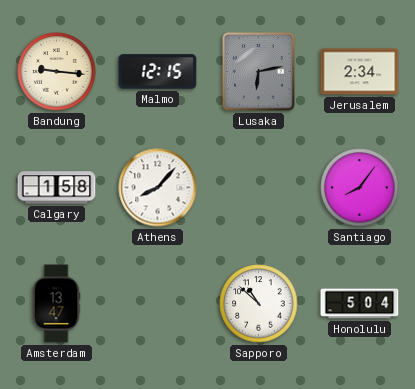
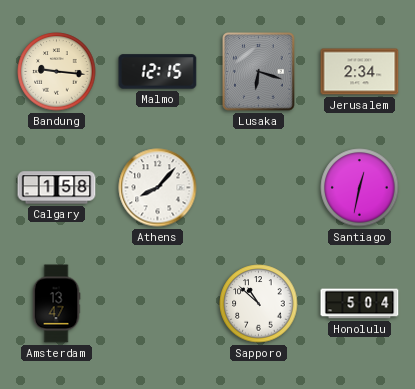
Lusaka: 6:13 -> 6:18
Santiago: 8:06 -> 12:32
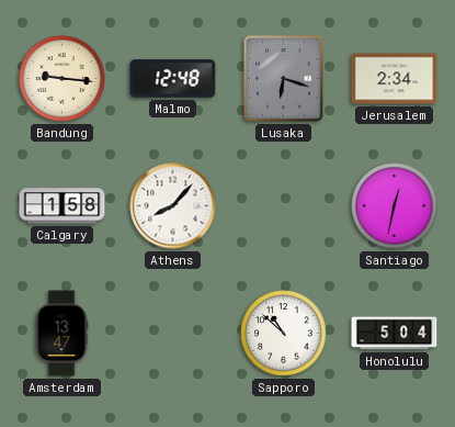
Malmo: 12:15 -> 12:48
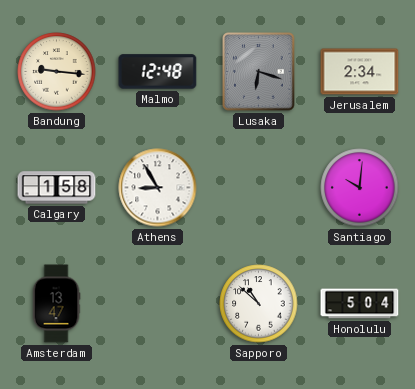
Athens: 8:07 -> 8:55
Santiago: 12:32 -> 10:01
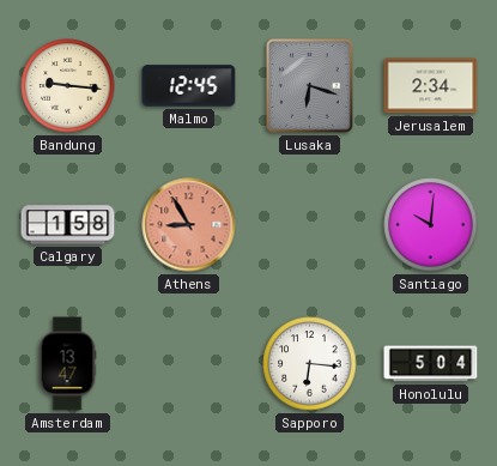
Malmo: 12:48 -> 12:45
Athens dial: white -> salmon
Sapporo: 10:52 -> 6:16
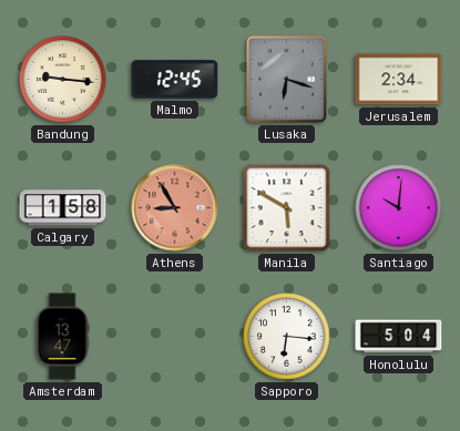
Manila: none -> 5:50
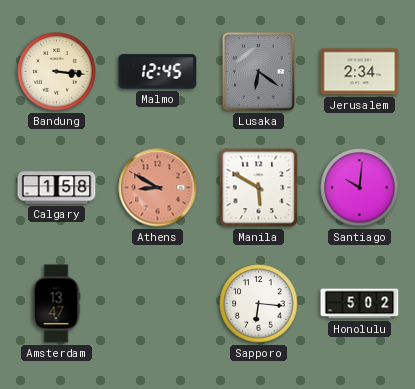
Bandung: 9:16 -> 3:16
Lusaka: 6:18 -> 6:21
Athens: 8:55 -> 8:50
Honolulu: 5:04 -> 5:02
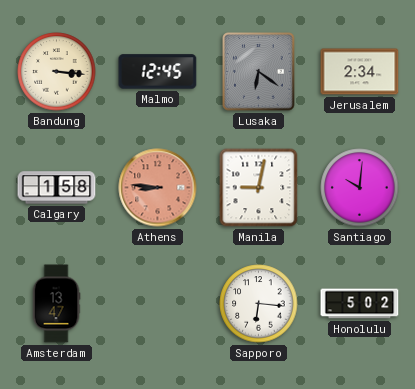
Athens: 8:50 -> 8:46
Manila: 5:50 -> 9:02
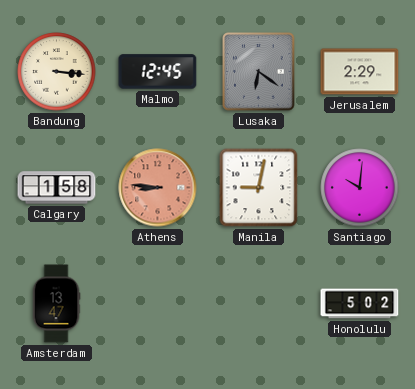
Jerusalem: 2:34 -> 2:29
Sapporo: 6:16 -> none
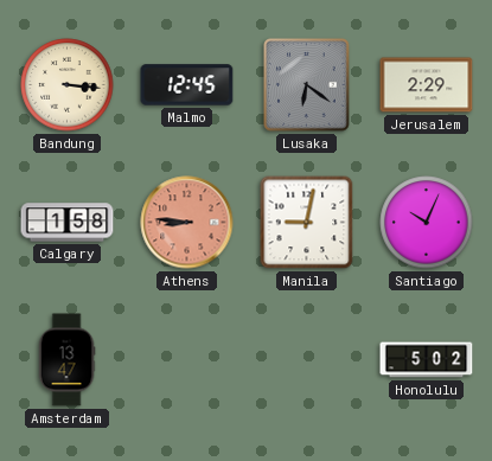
Santiago: 10:01 -> 10:04
